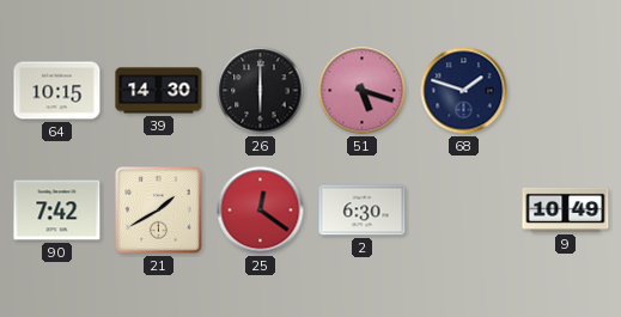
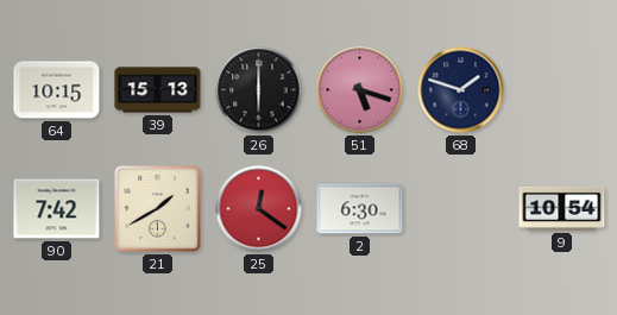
39: 14:30 -> 15:13
9: 10:49 -> 10:54
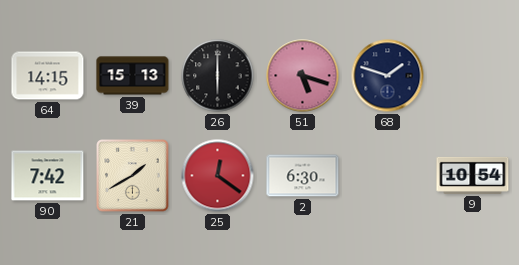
64: 10:15 -> 14:15
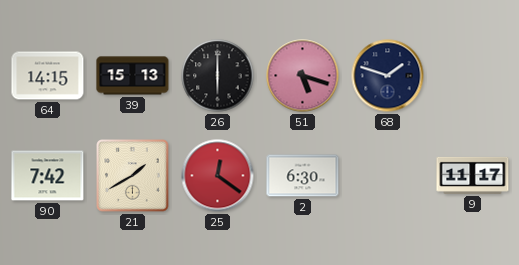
9: 10:54 -> 11:17
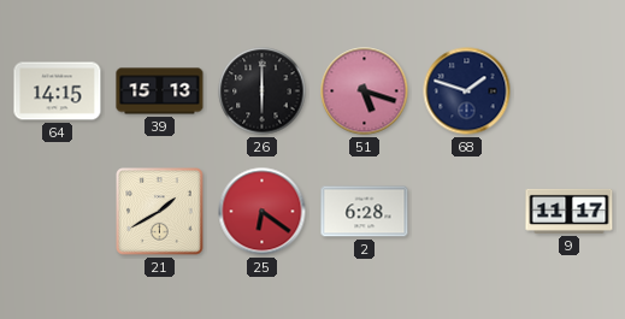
90: 7:42 -> none
25: 12:21 -> 6:21
2: 6:30 -> 6:28
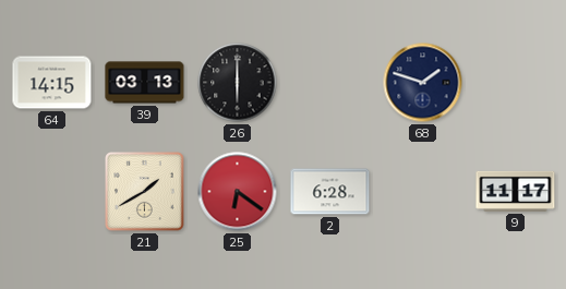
39: 15:13 -> 03:13
51: 5:18 -> none
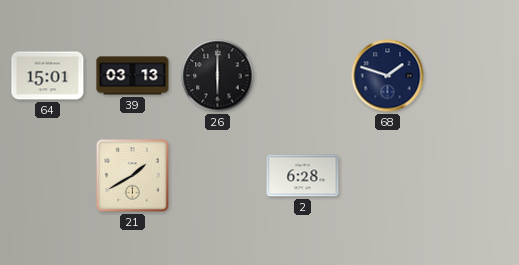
64: 14:15 -> 15:01
25: 6:21 -> none
9: 11:17 -> none
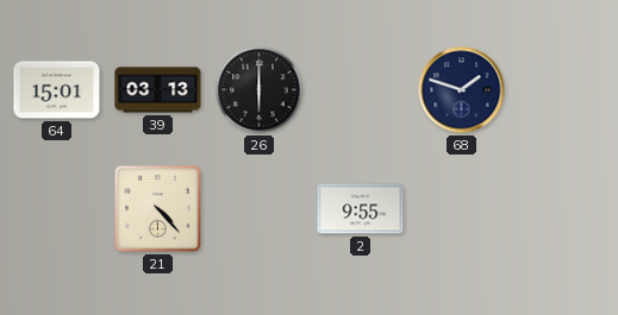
21: 1:40 -> 4:23
2: 6:28 -> 9:55
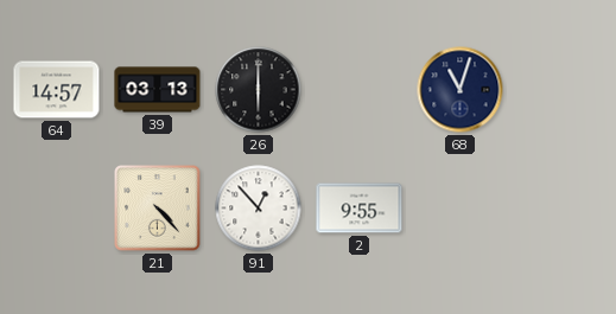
64: 15:01 -> 14:57
68: 1:48 -> 11:03
91: none -> 12:53
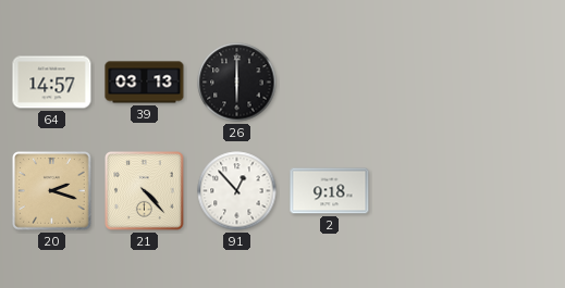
68: 11:03 -> none
20: none -> 2:18
2: 9:55 -> 9:18
